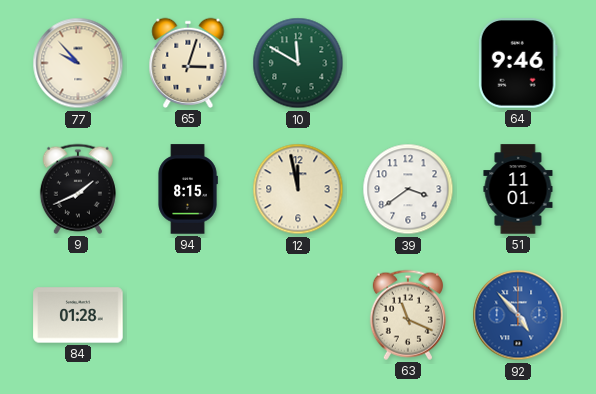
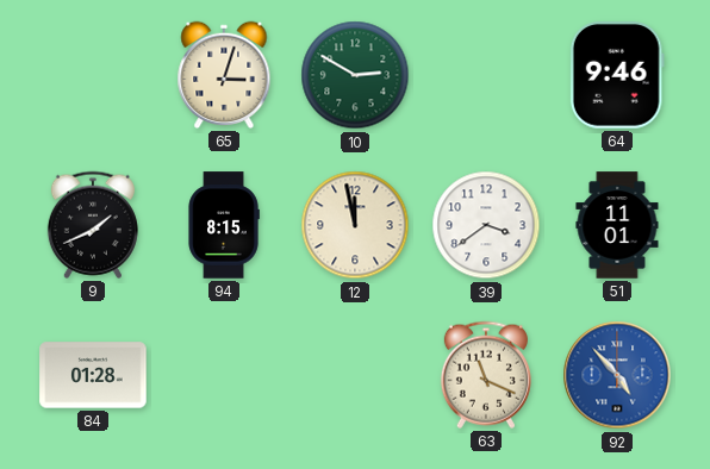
77: 9:53 -> none
10: 11:50 -> 2:50
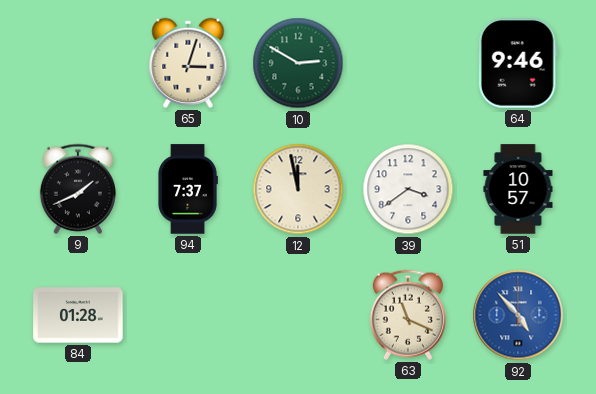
94: 8:15 -> 7:37
51: 11:01 -> 10:57
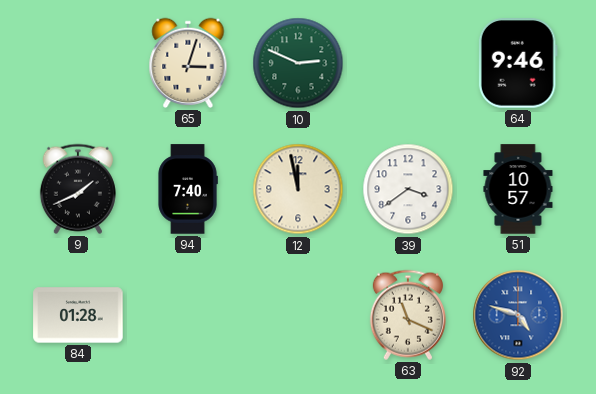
10: 2:50 -> 2:49
94: 7:37 -> 7:40
92: 4:53 -> 4:48
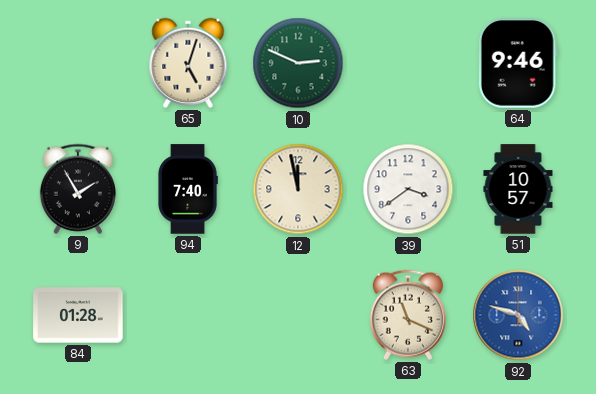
65: 3:03 -> 5:03
9: 1:41 -> 1:55
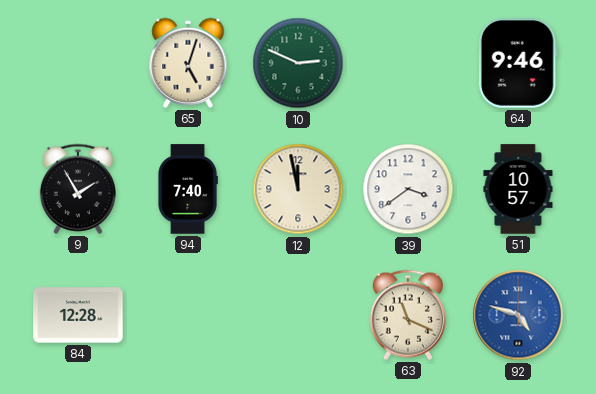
84: 01:28 -> 12:28
